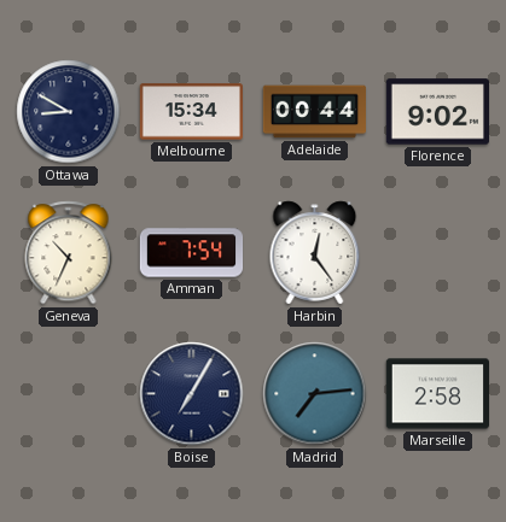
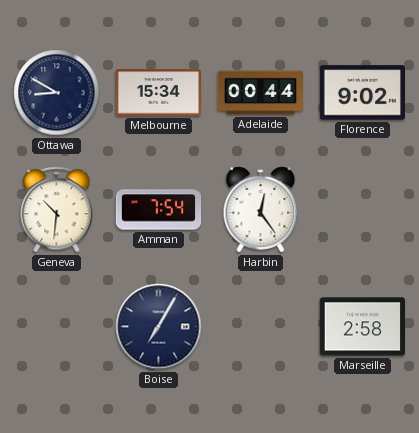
Geneva: 10:34 -> 10:31
Madrid: 7:14 -> none
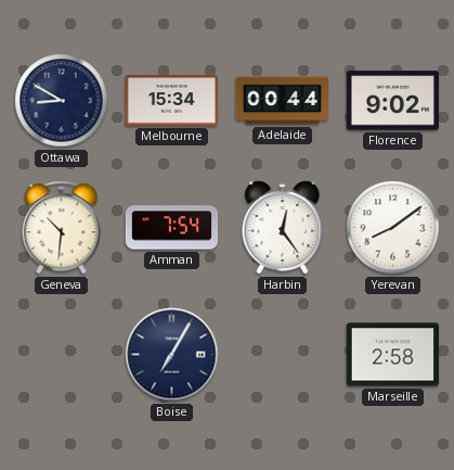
Yerevan: none -> 8:09
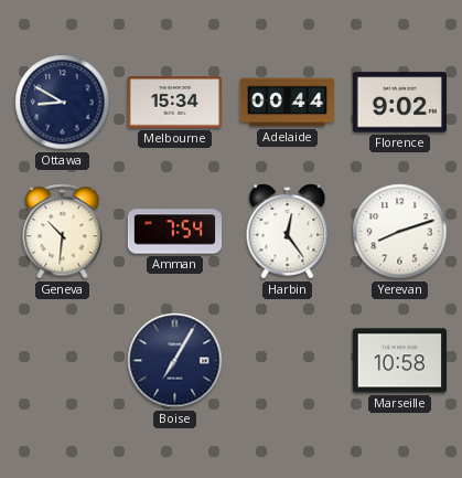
Yerevan: 8:09 -> 8:12
Marseille: 2:58 -> 10:58
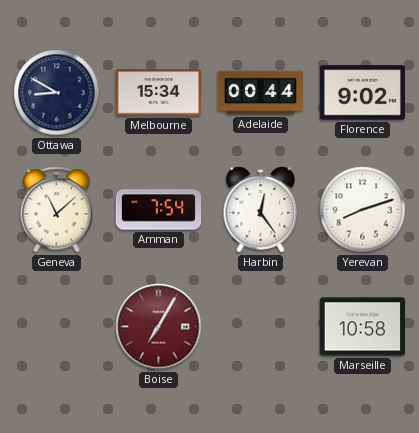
Geneva: 10:31 -> 11:08
Boise dial: navy -> burgundy
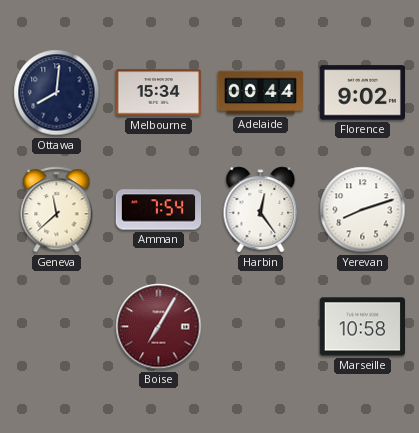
Ottawa: 8:50 -> 8:01
Geneva: 11:08 -> 11:38
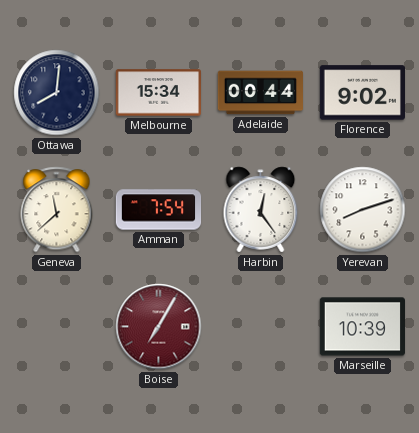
Marseille: 10:58 -> 10:39
